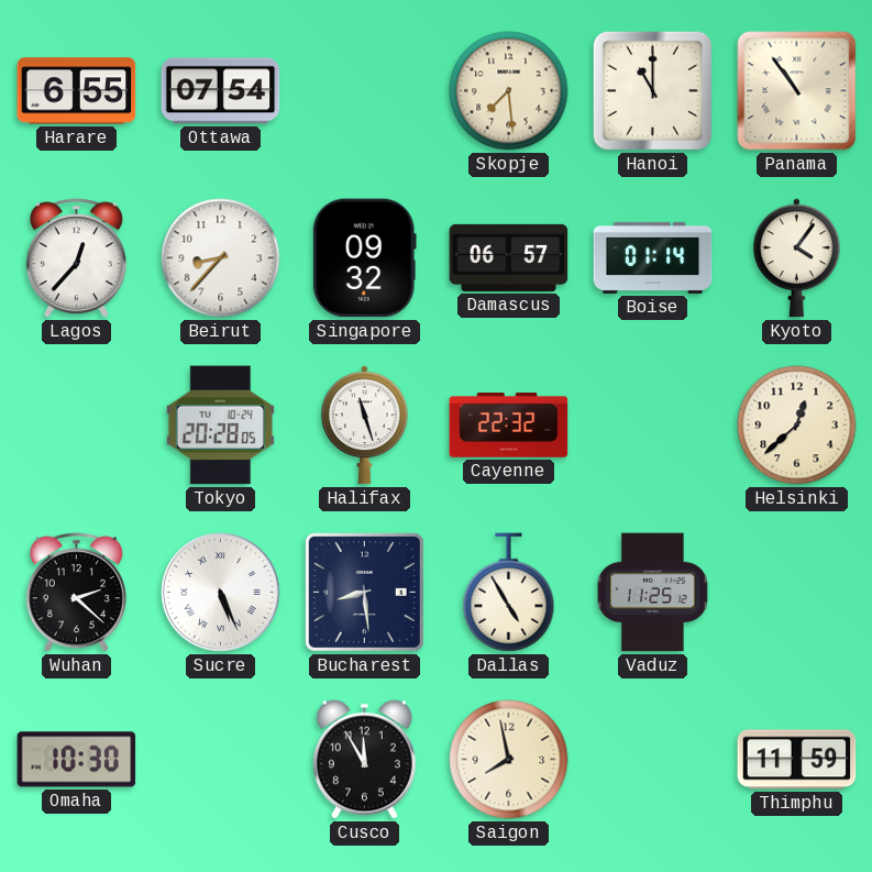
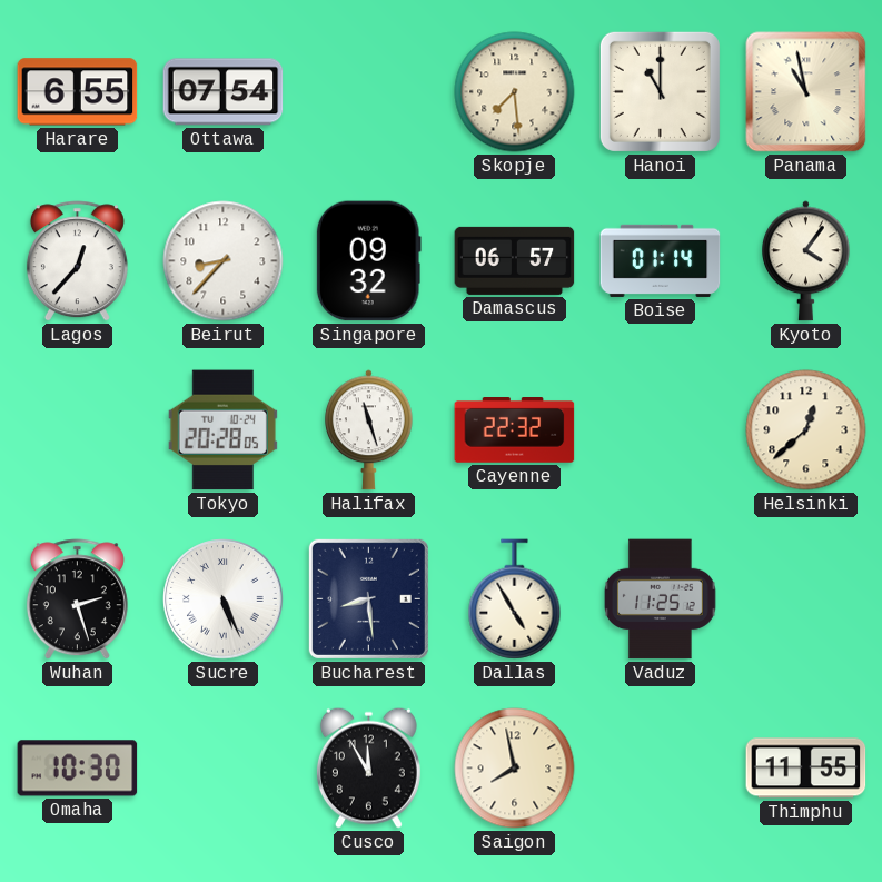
Panama: 10:54 -> 10:58
Wuhan: 2:22 -> 2:27
Thimphu: 11:59 -> 11:55
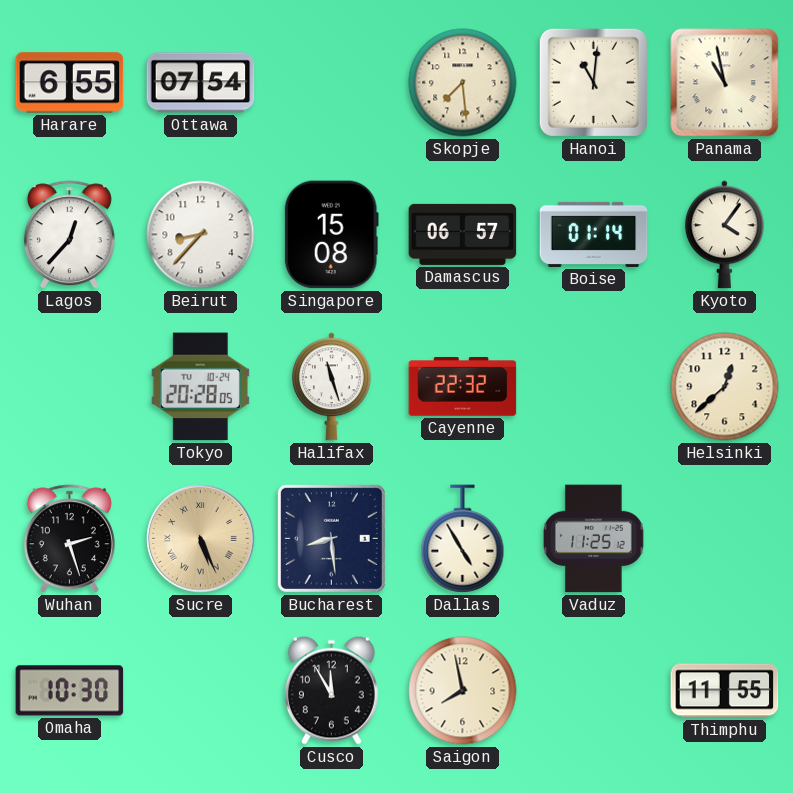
Hanoi: 11:00 -> 11:01
Singapore: 09:32 -> 15:08
Sucre dial: white -> champagne
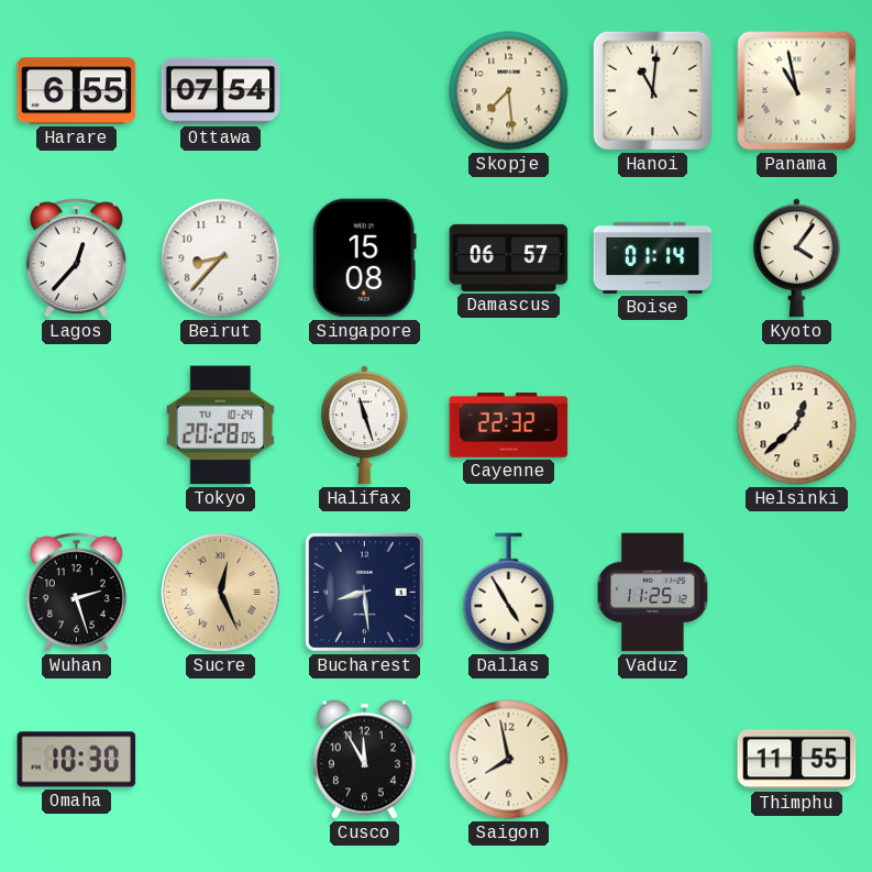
Sucre: 5:26 -> 12:26
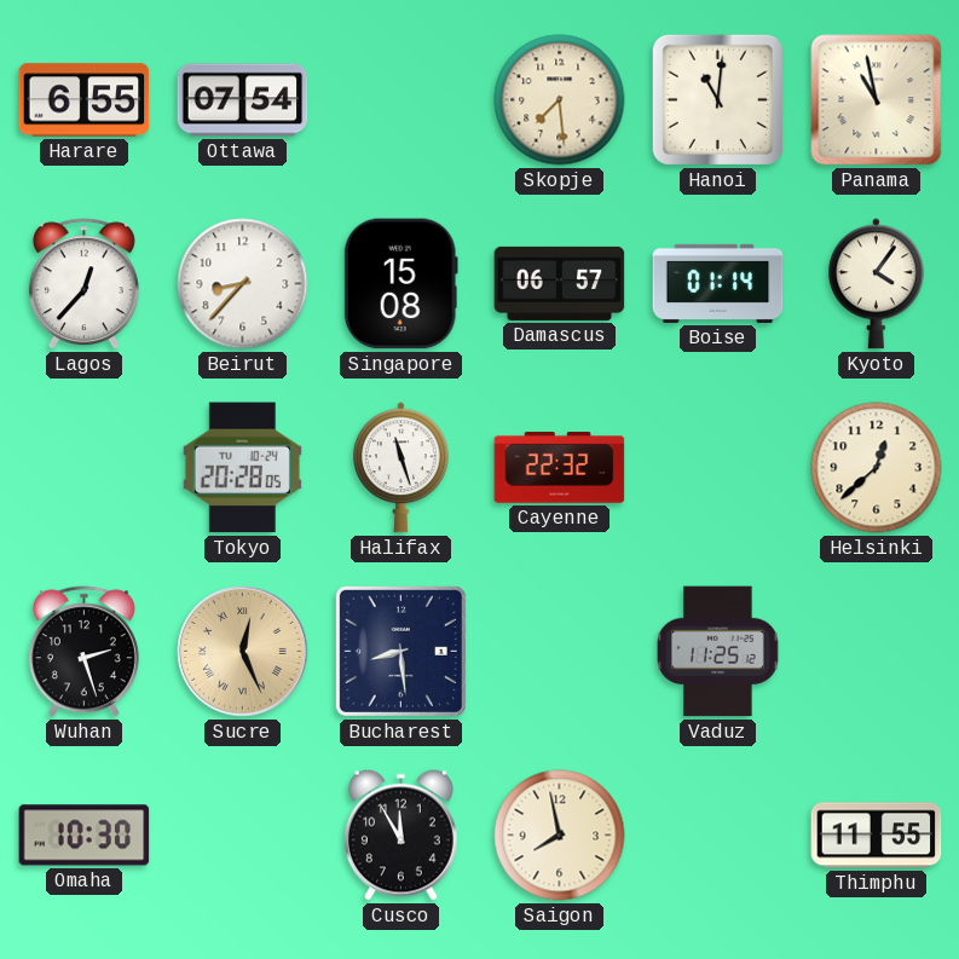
Dallas: 4:55 -> none
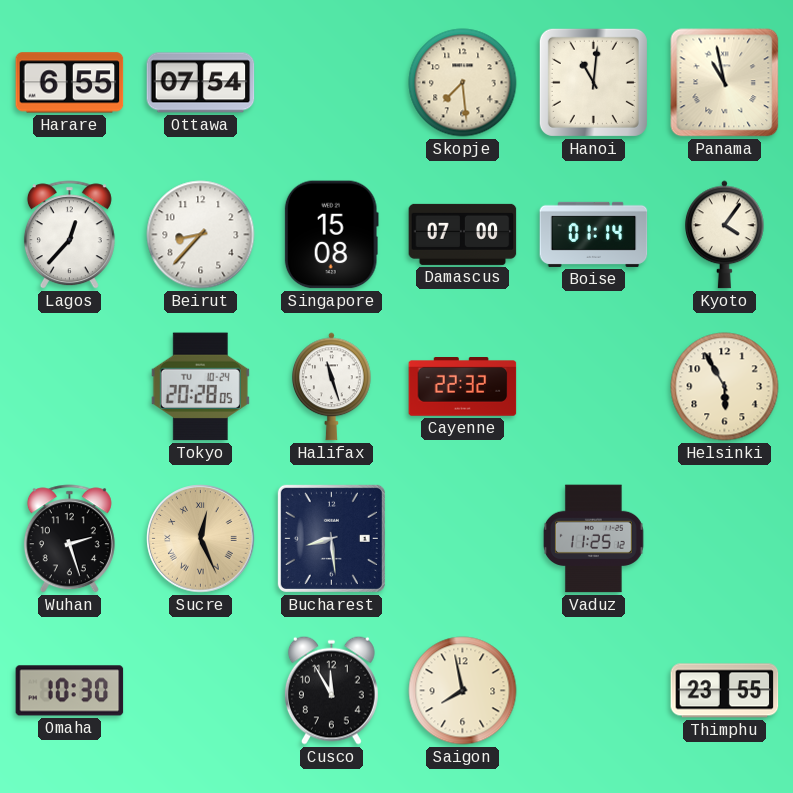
Damascus: 06:57 -> 07:00
Helsinki: 12:38 -> 5:55
Thimphu: 11:55 -> 23:55
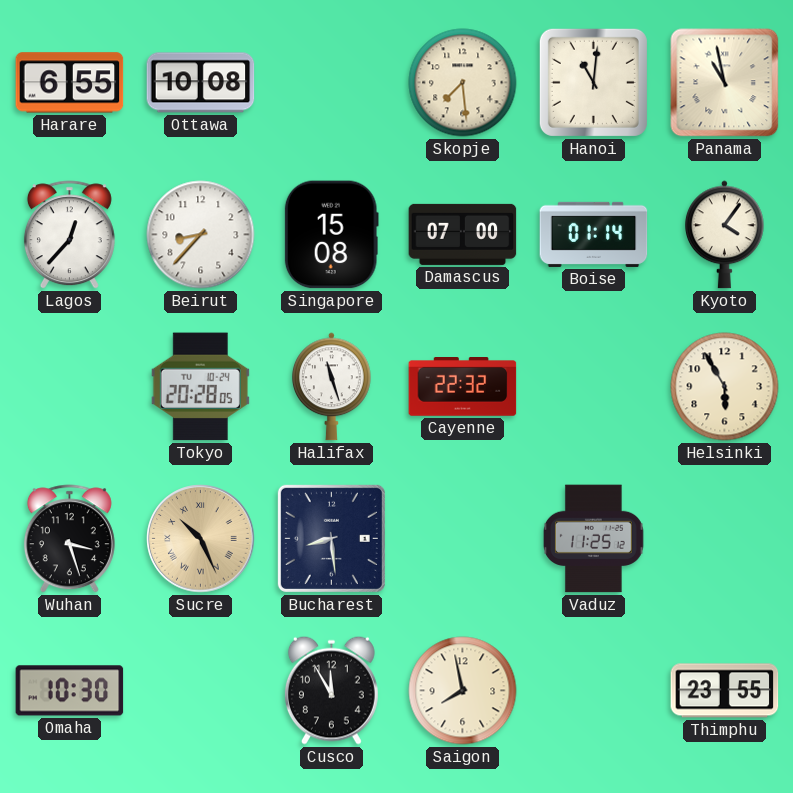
Ottawa: 07:54 -> 10:08
Wuhan: 2:27 -> 3:27
Sucre: 12:26 -> 10:26
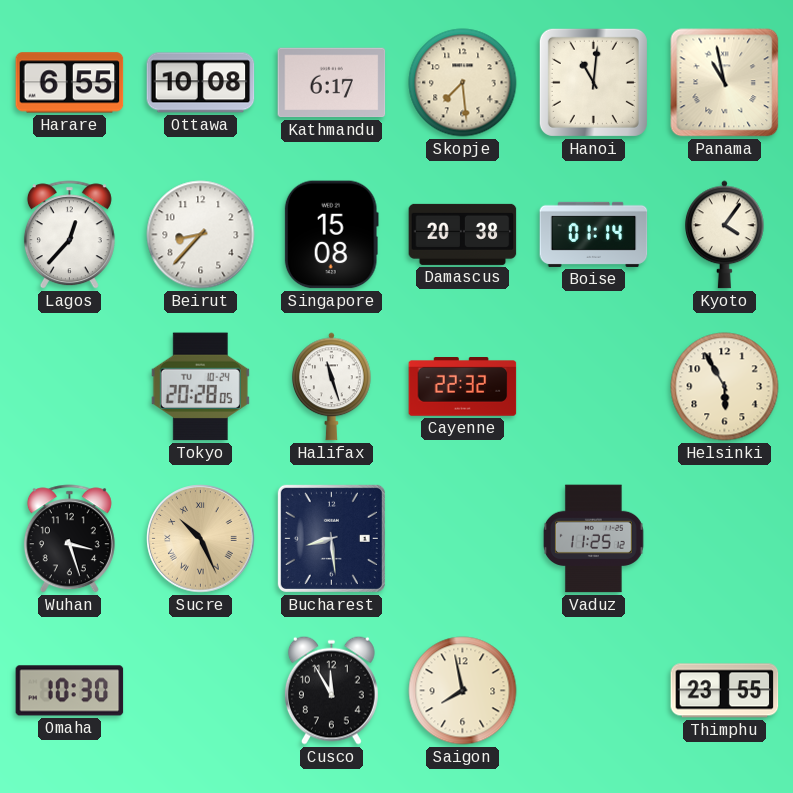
Kathmandu: none -> 6:17
Damascus: 07:00 -> 20:38
